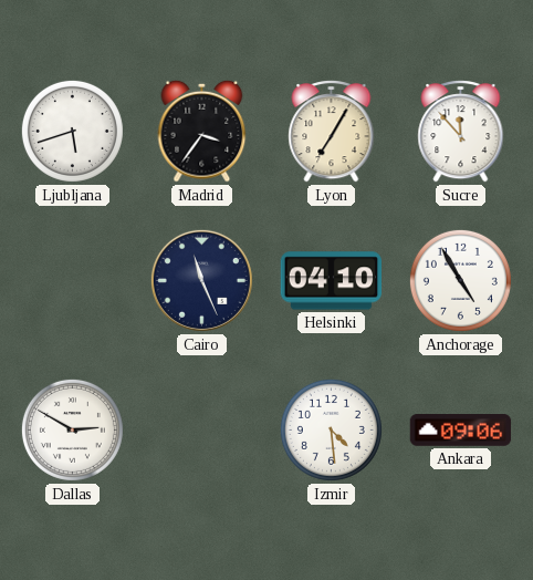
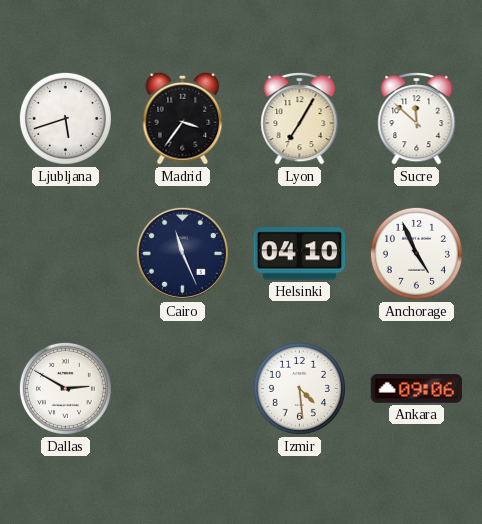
Sucre: 11:53 -> 11:52
Anchorage: 4:55 -> 4:56
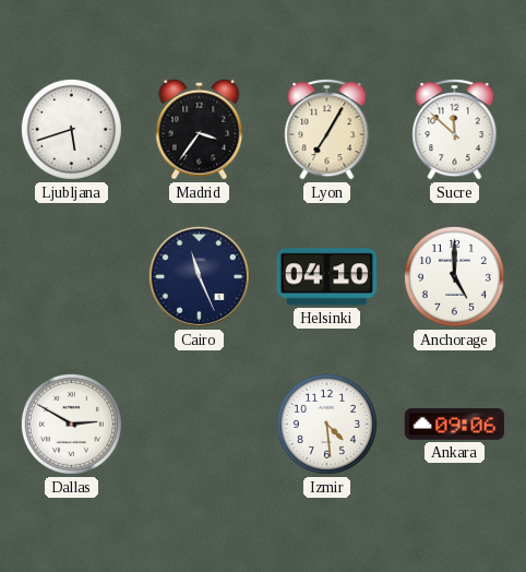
Anchorage: 4:56 -> 5:00
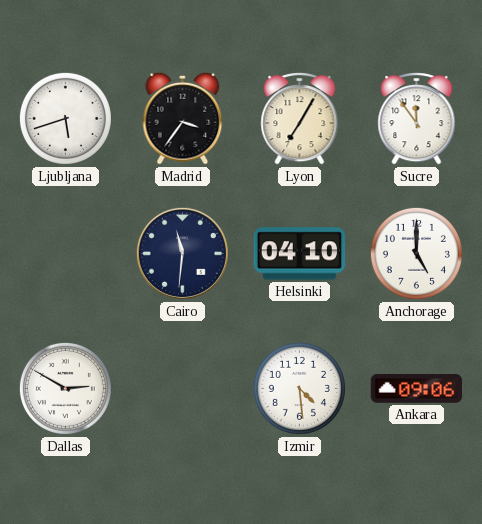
Sucre: 11:52 -> 11:54
Cairo: 11:26 -> 11:31
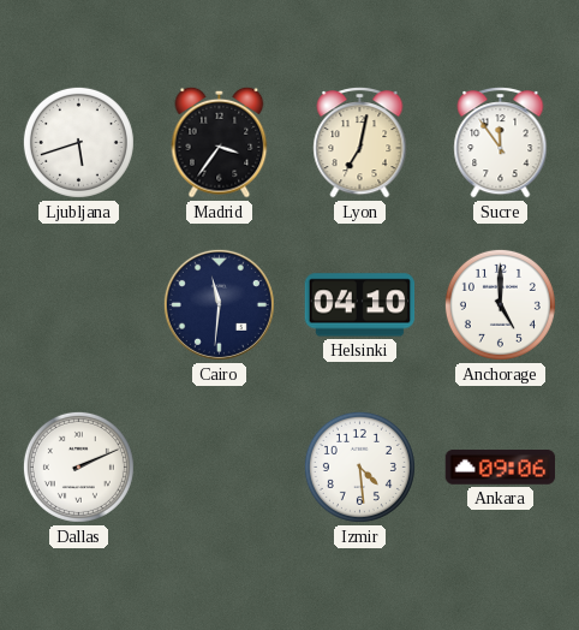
Lyon: 7:05 -> 7:02
Dallas: 2:50 -> 2:11
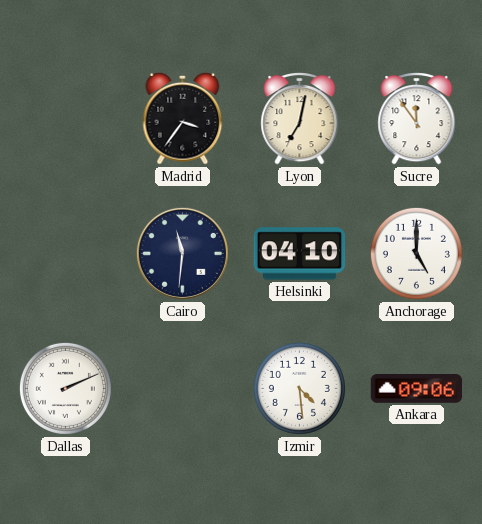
Ljubljana: 5:42 -> none
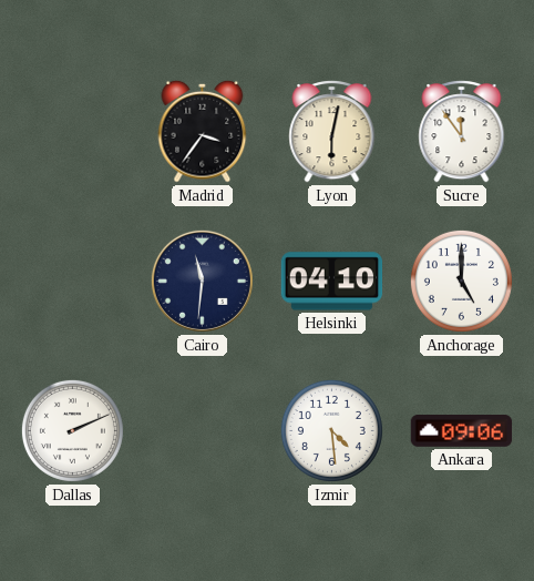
Lyon: 7:02 -> 6:02
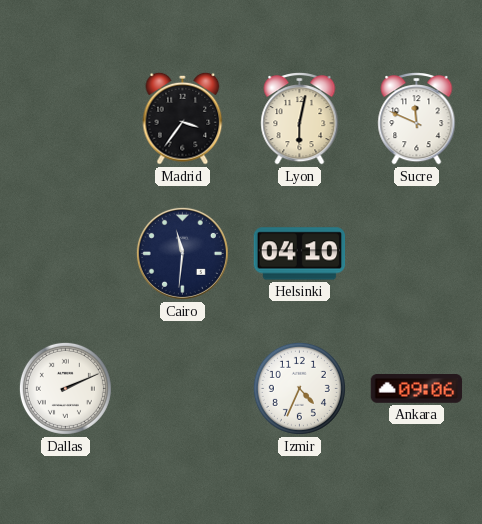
Sucre: 11:54 -> 11:49
Anchorage: 5:00 -> none
Izmir: 4:29 -> 4:34
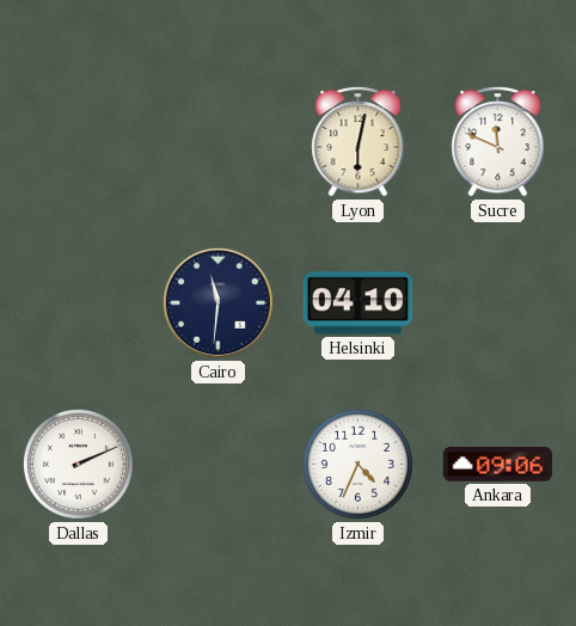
Madrid: 3:36 -> none
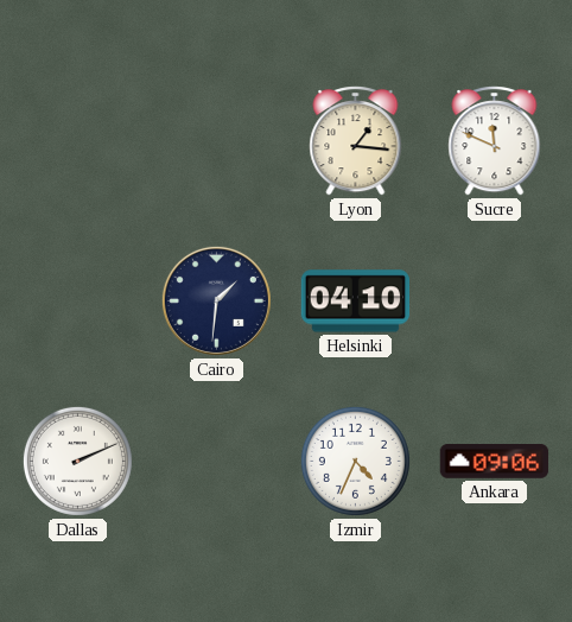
Lyon: 6:02 -> 1:16
Cairo: 11:31 -> 1:31
